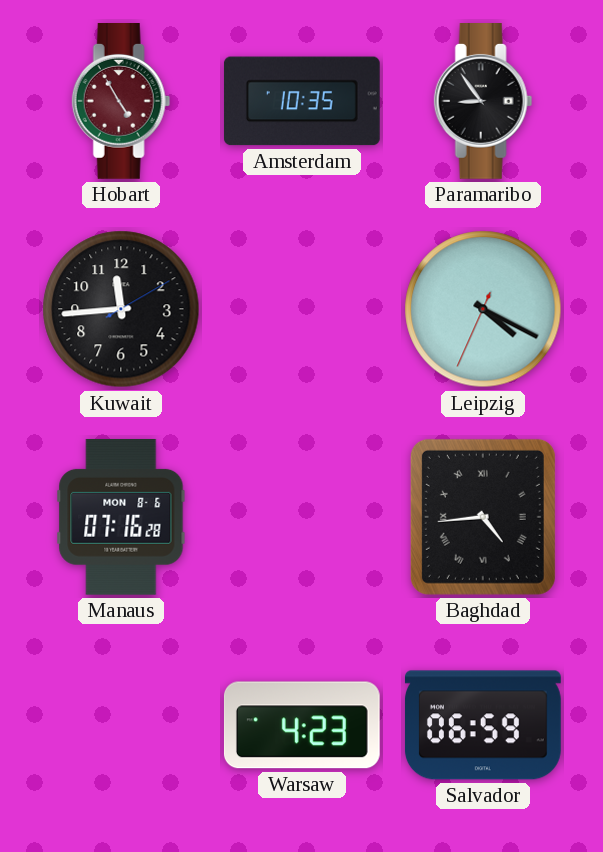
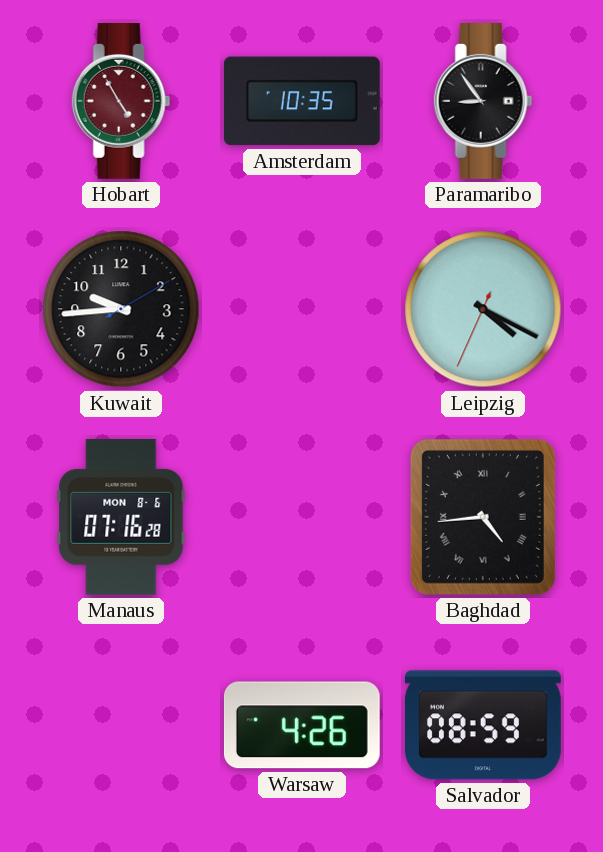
Kuwait: 11:44 -> 9:44
Warsaw: 4:23 -> 4:26
Salvador: 06:59 -> 08:59
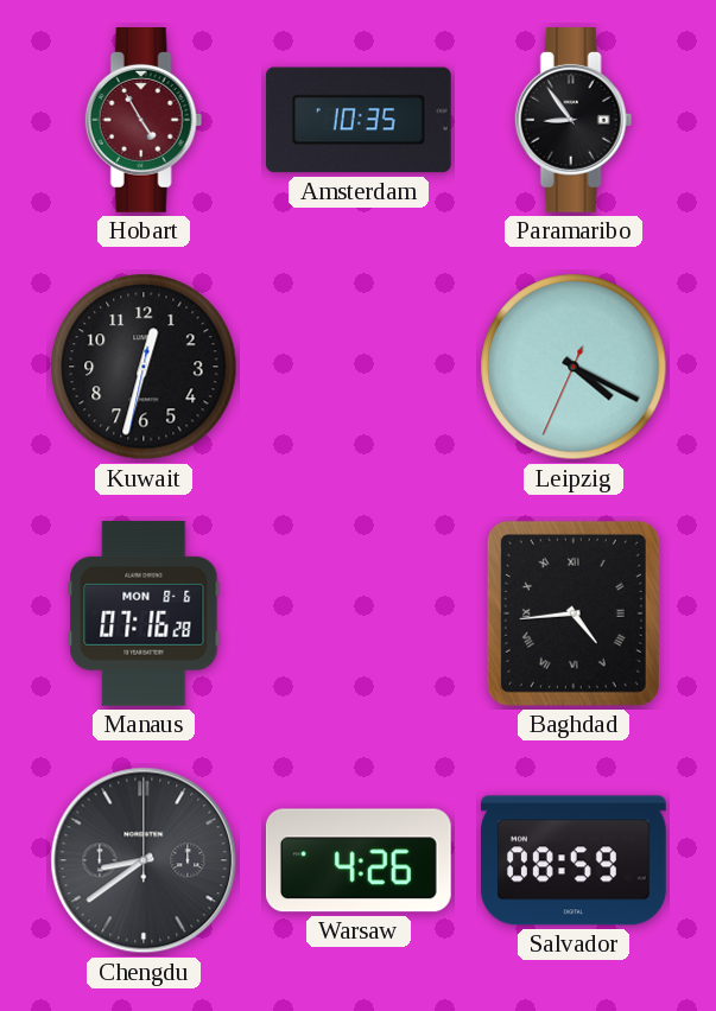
Kuwait: 9:44 -> 12:32
Chengdu: none -> 8:39
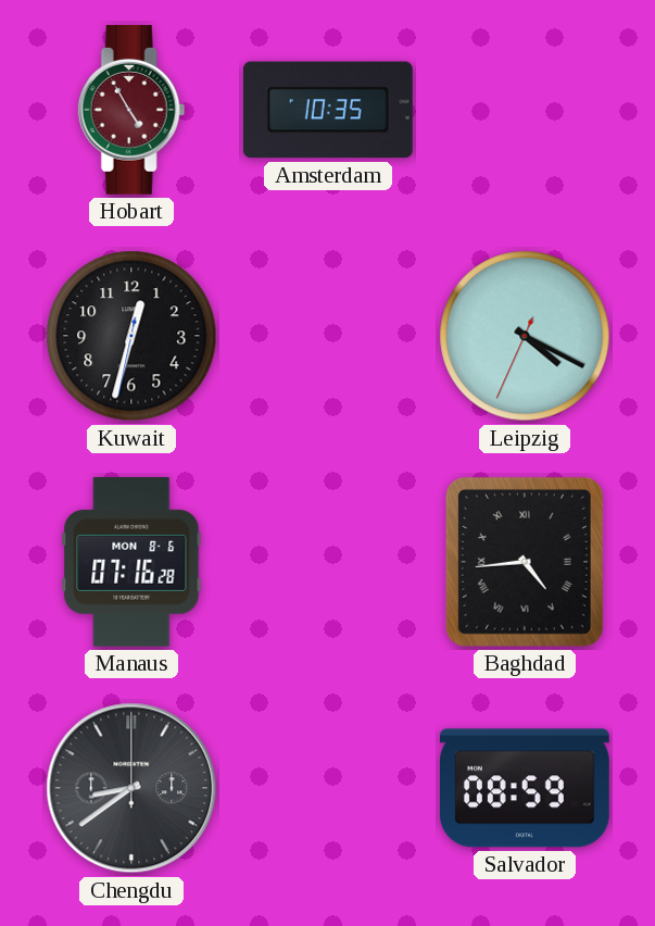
Paramaribo: 8:54 -> none
Warsaw: 4:26 -> none
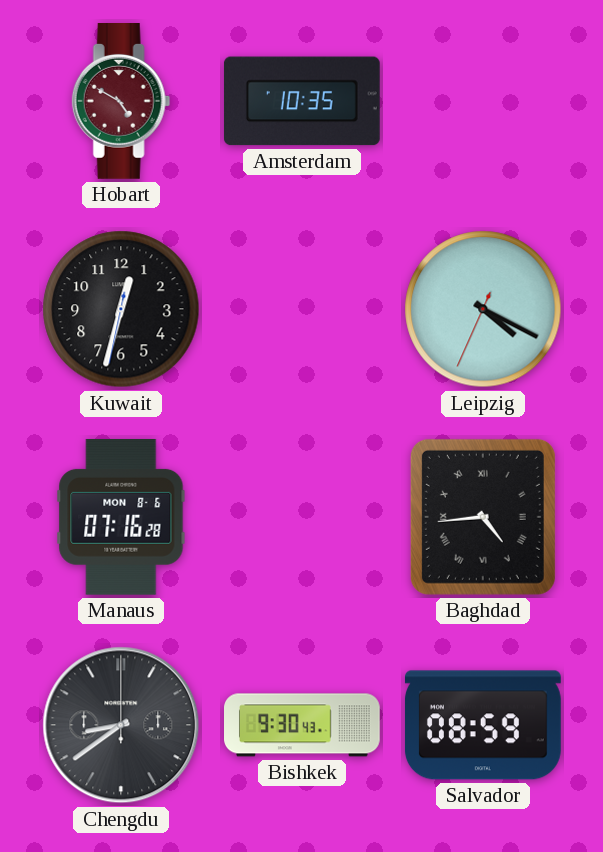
Hobart: 4:55 -> 4:50
Bishkek: none -> 9:30
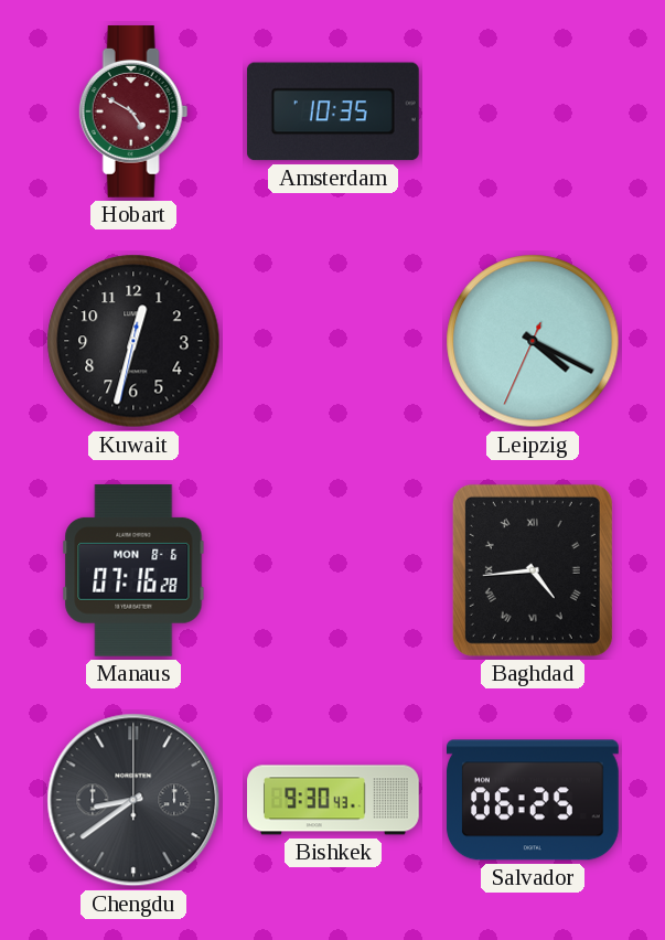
Salvador: 08:59 -> 06:25
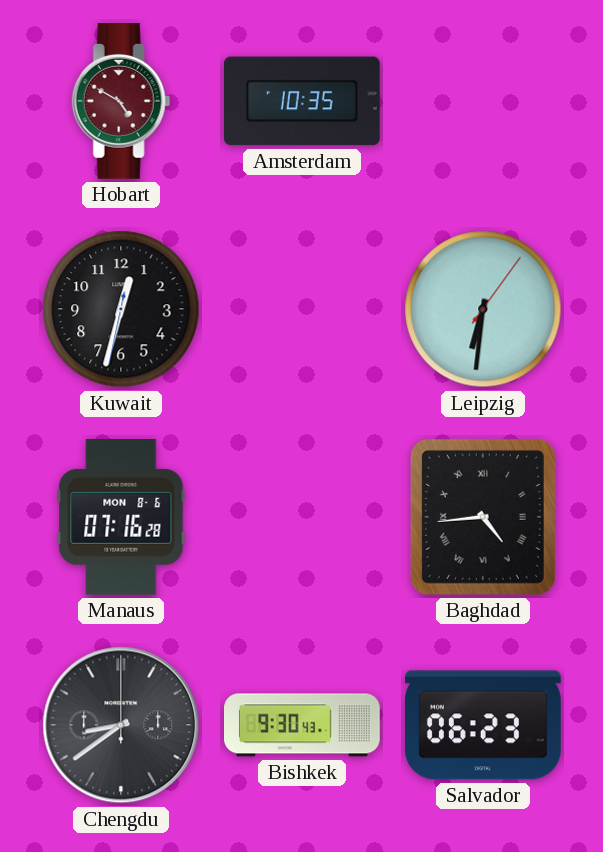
Leipzig: 4:19 -> 6:31
Salvador: 06:25 -> 06:23
